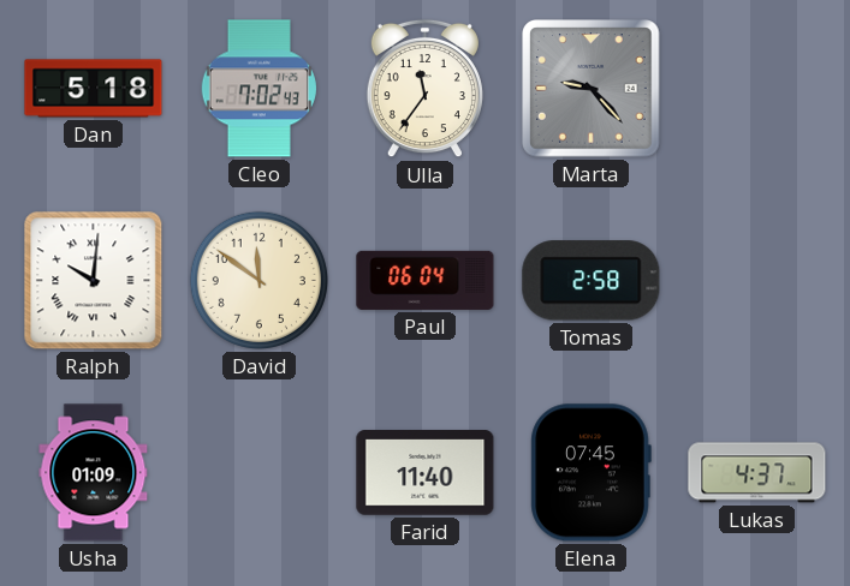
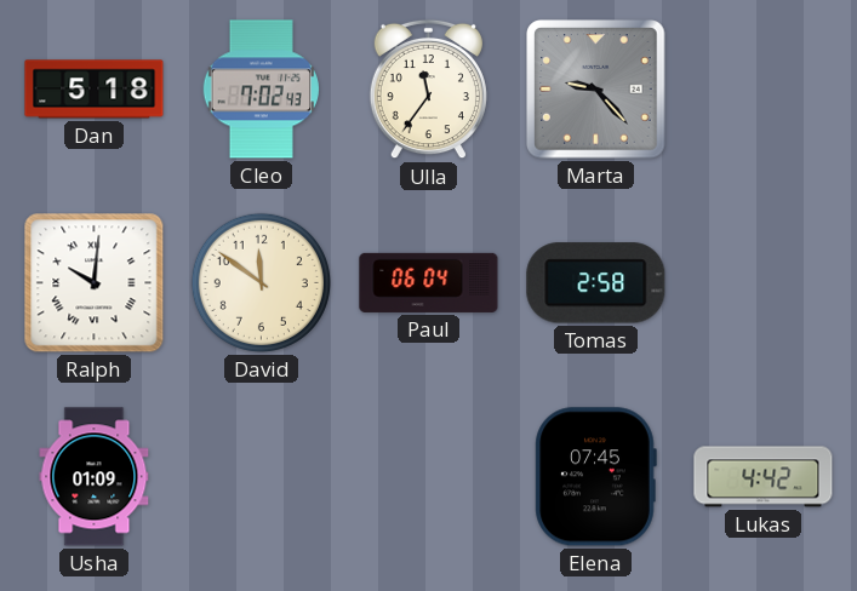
Farid: 11:40 -> none
Lukas: 4:37 -> 4:42
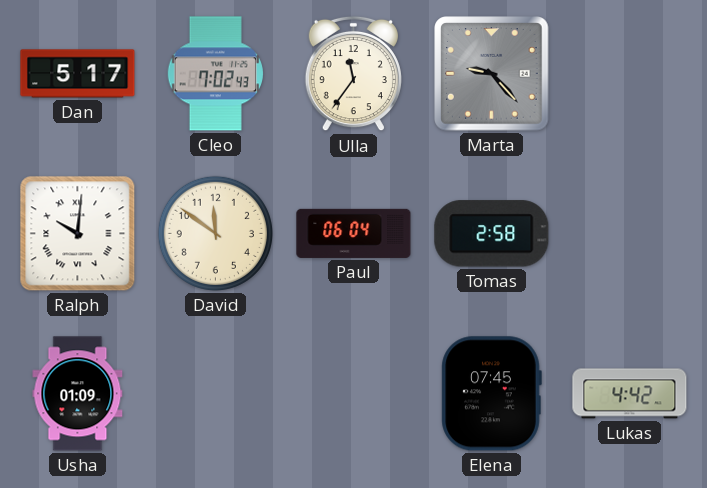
Dan: 5:18 -> 5:17
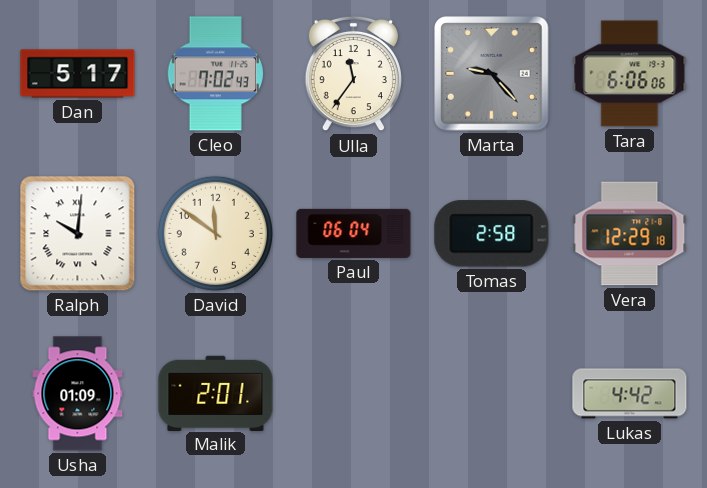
Tara: none -> 6:06
Vera: none -> 12:29
Malik: none -> 2:01
Elena: 07:45 -> none
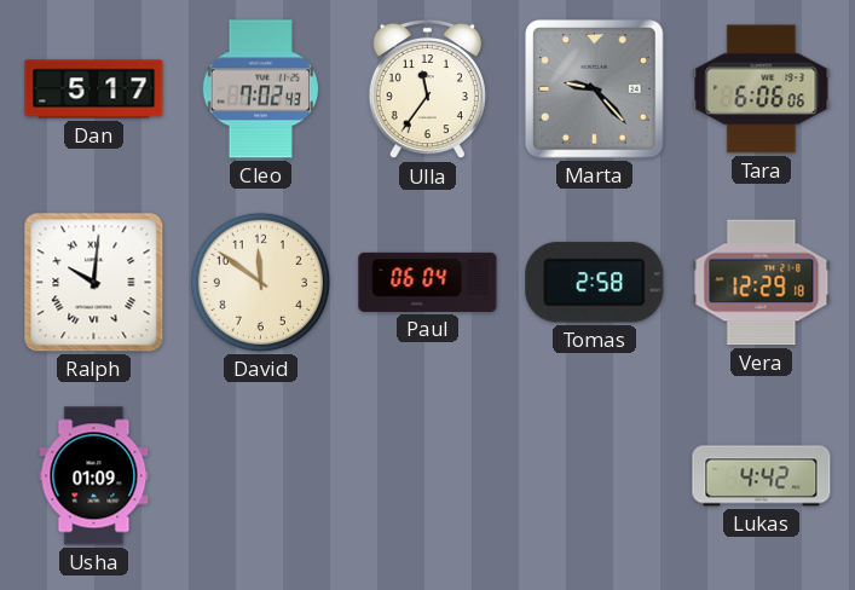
Malik: 2:01 -> none
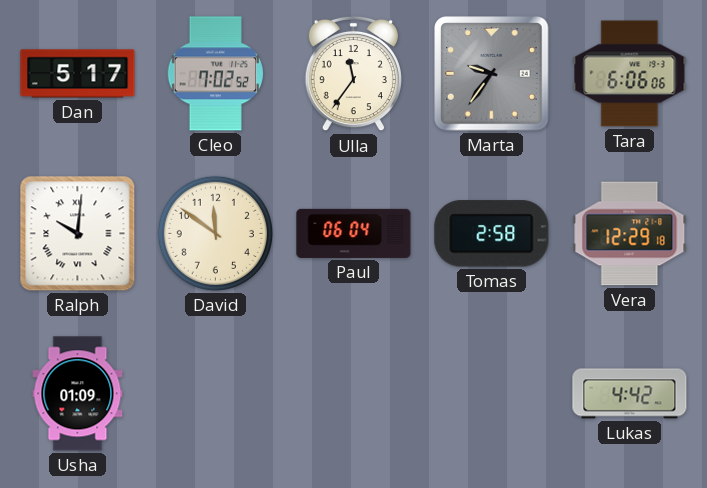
Cleo: 7:02:43 -> 7:02:52
Marta: 9:23 -> 9:36
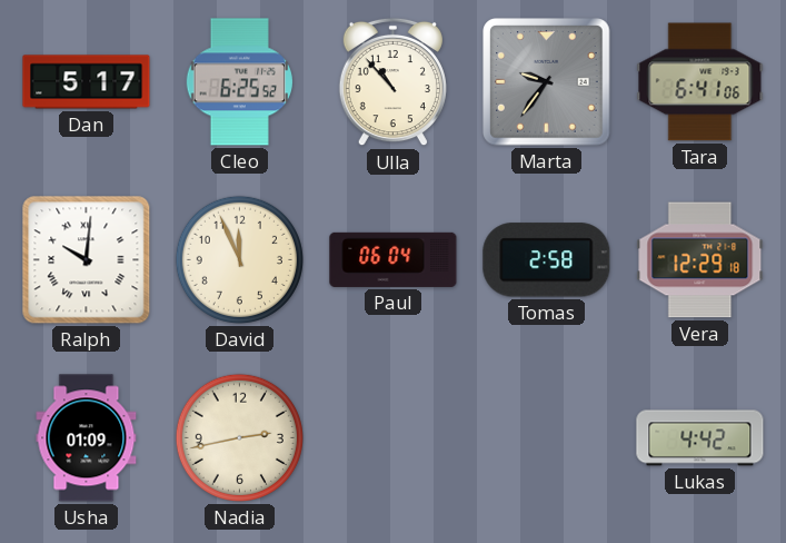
Cleo: 7:02 -> 6:25
Ulla: 11:36 -> 10:53
Tara: 6:06 -> 6:41
David: 11:51 -> 11:56
Nadia: none -> 2:43
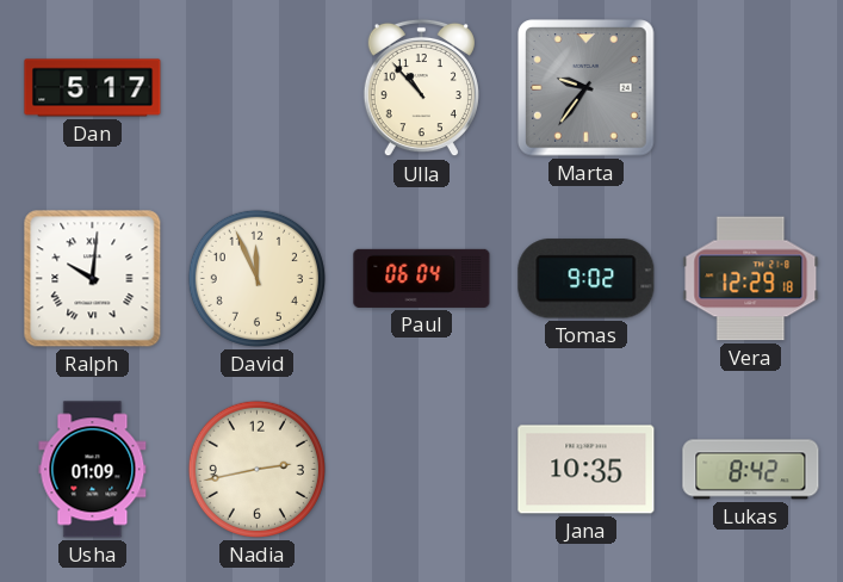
Cleo: 6:25 -> none
Tara: 6:41 -> none
Tomas: 2:58 -> 9:02
Jana: none -> 10:35
Lukas: 4:42 -> 8:42
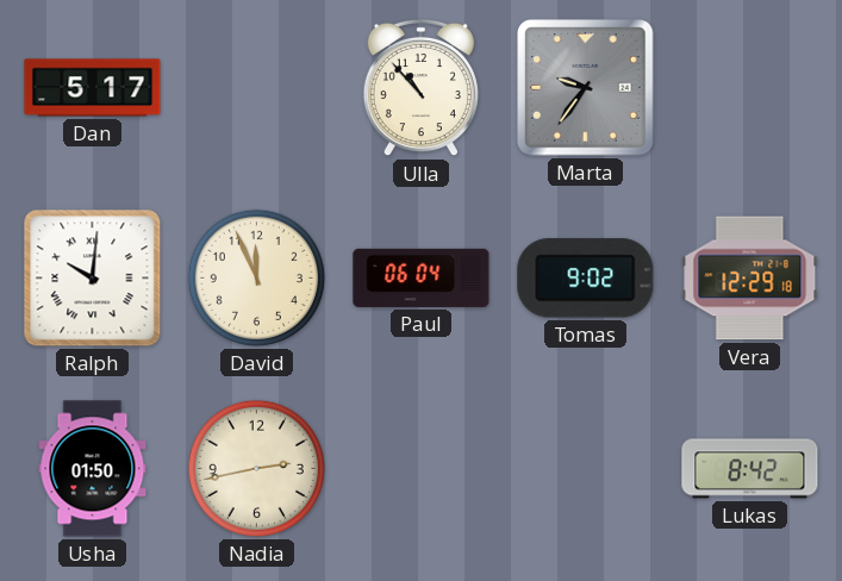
Usha: 01:09 -> 01:50
Jana: 10:35 -> none
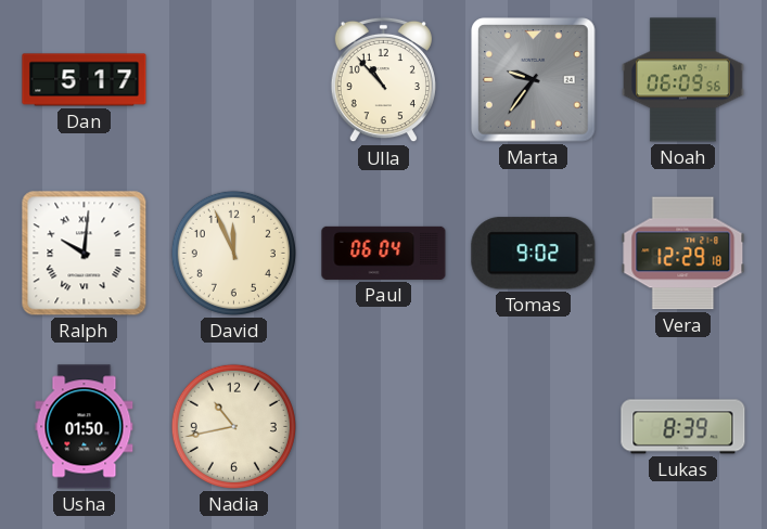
Noah: none -> 06:09
Nadia: 2:43 -> 10:43
Lukas: 8:42 -> 8:39
